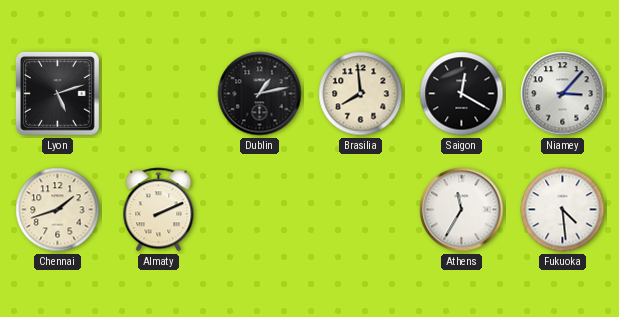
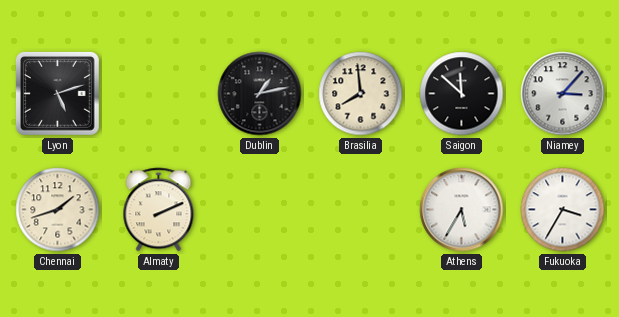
Saigon: 12:20 -> 11:52
Athens: 11:35 -> 5:35
Fukuoka: 4:29 -> 3:35
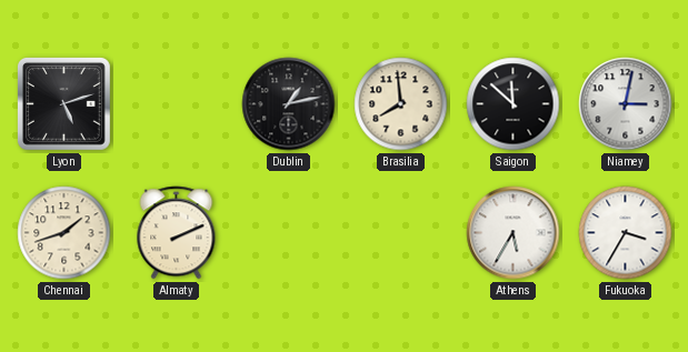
Niamey: 3:07 -> 3:02
